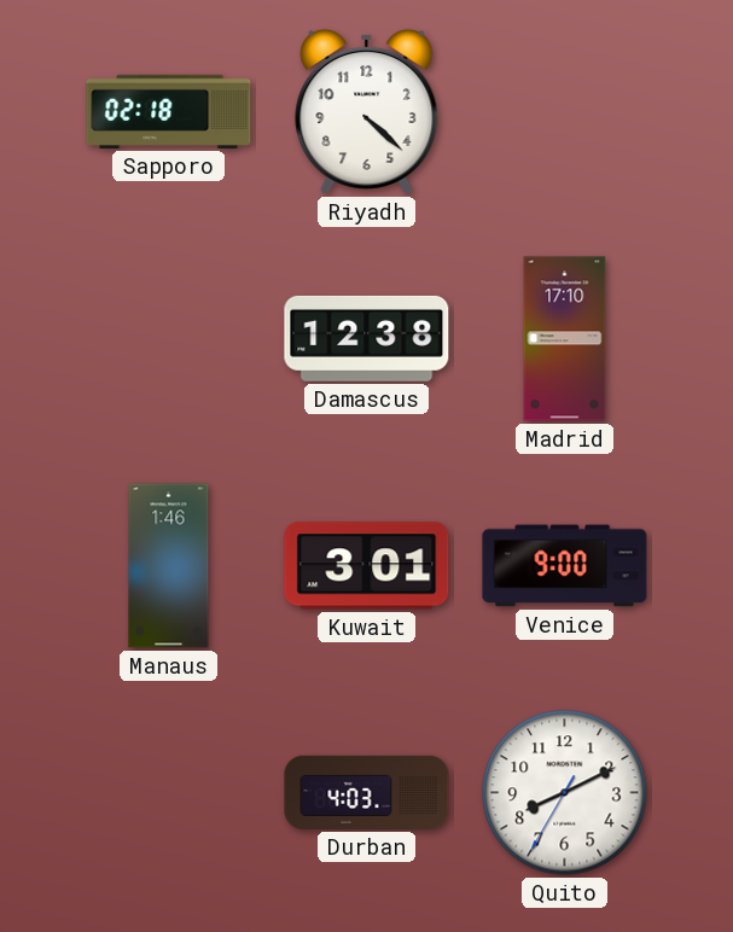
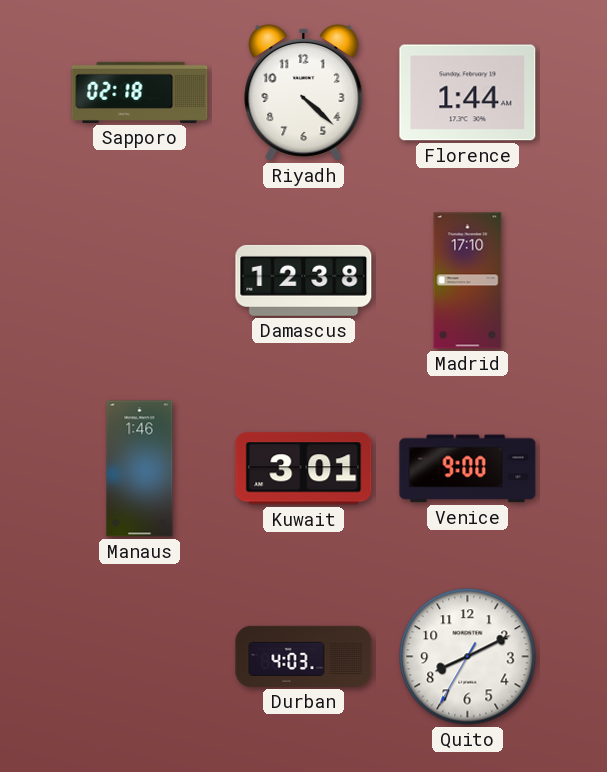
Florence: none -> 1:44
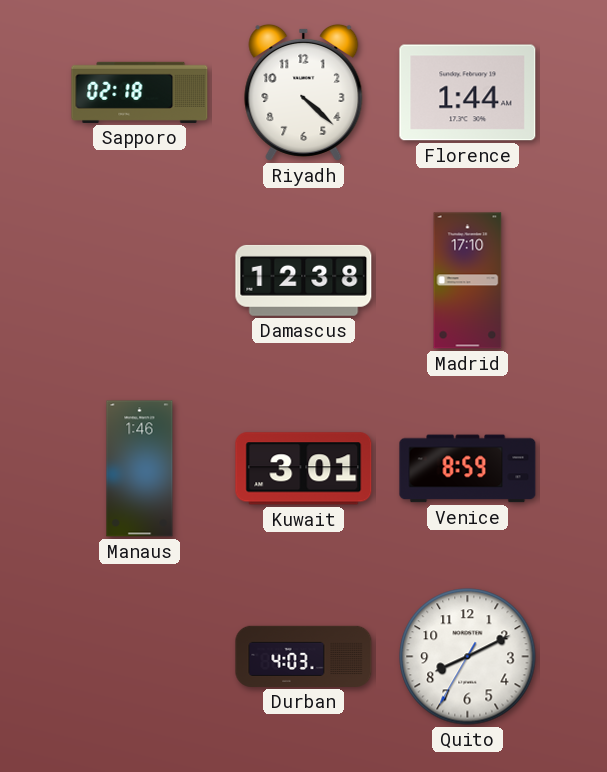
Venice: 9:00 -> 8:59
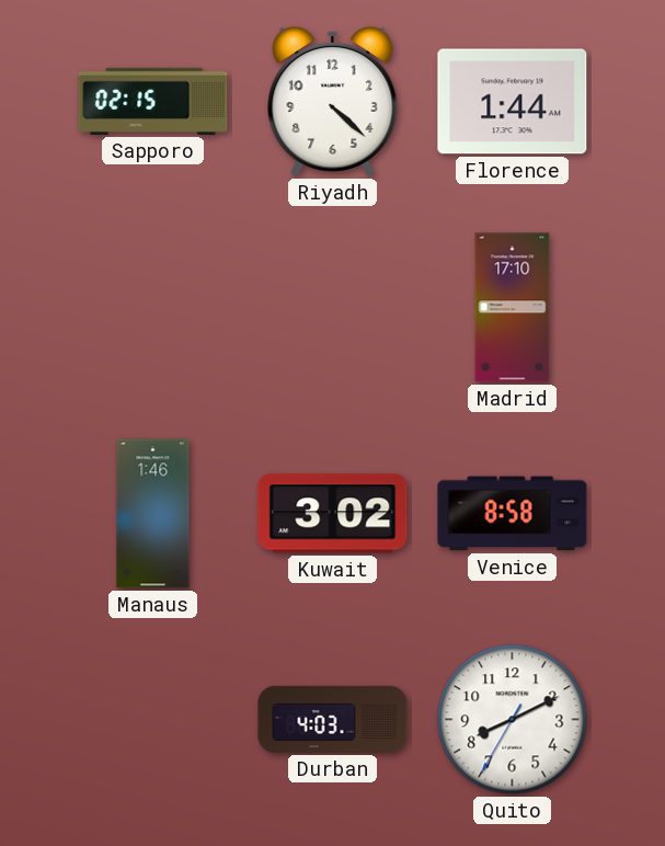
Sapporo: 02:18 -> 02:15
Damascus: 12:38 -> none
Kuwait: 3:01 -> 3:02
Venice: 8:59 -> 8:58
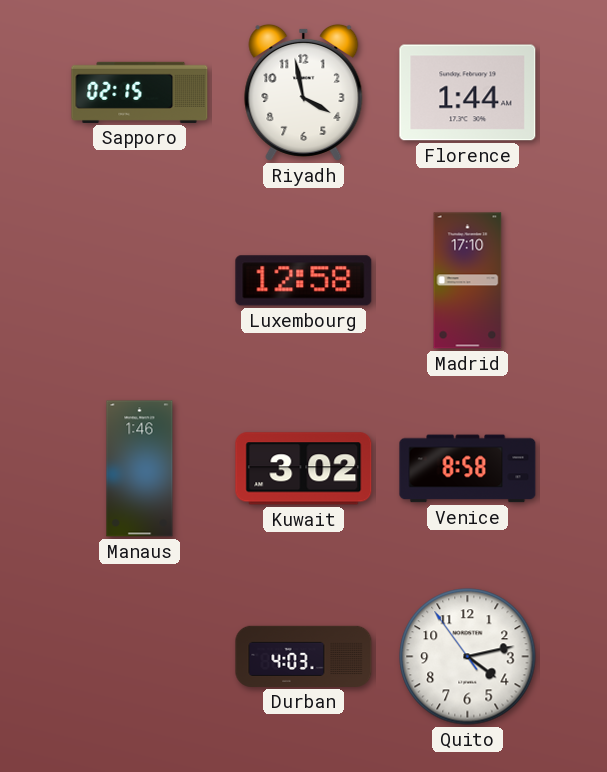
Riyadh: 4:22 -> 3:58
Luxembourg: none -> 12:58
Quito: 8:10 -> 4:12
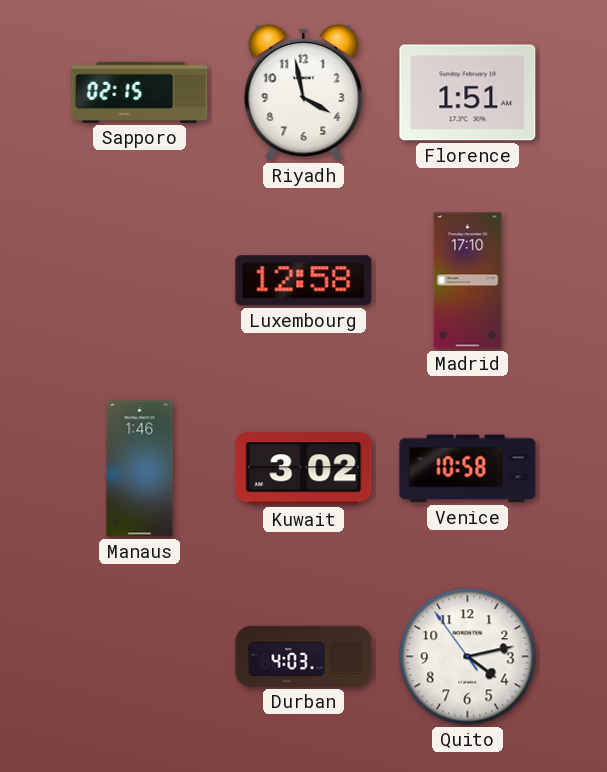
Florence: 1:44 -> 1:51
Venice: 8:58 -> 10:58
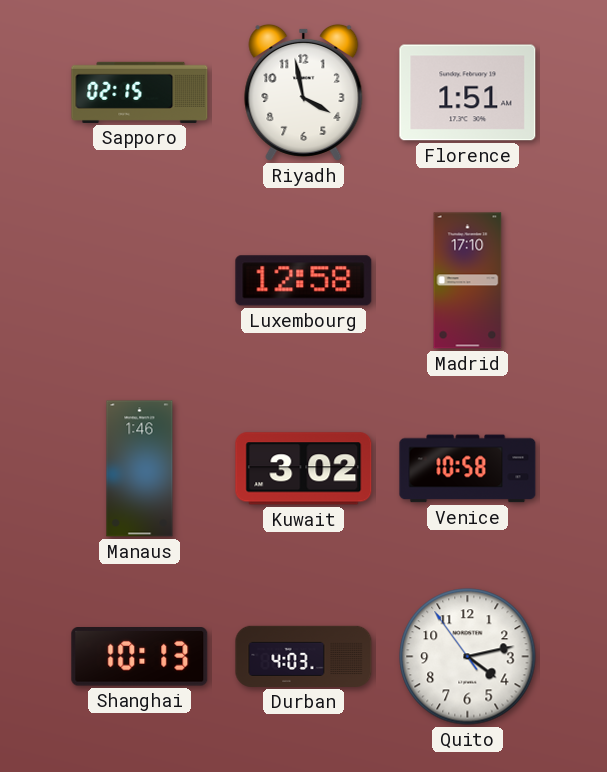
Shanghai: none -> 10:13
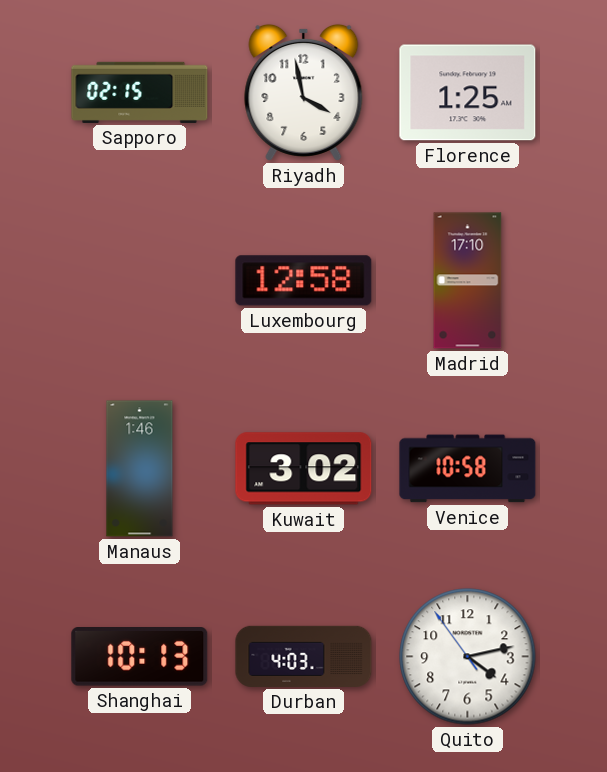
Florence: 1:51 -> 1:25
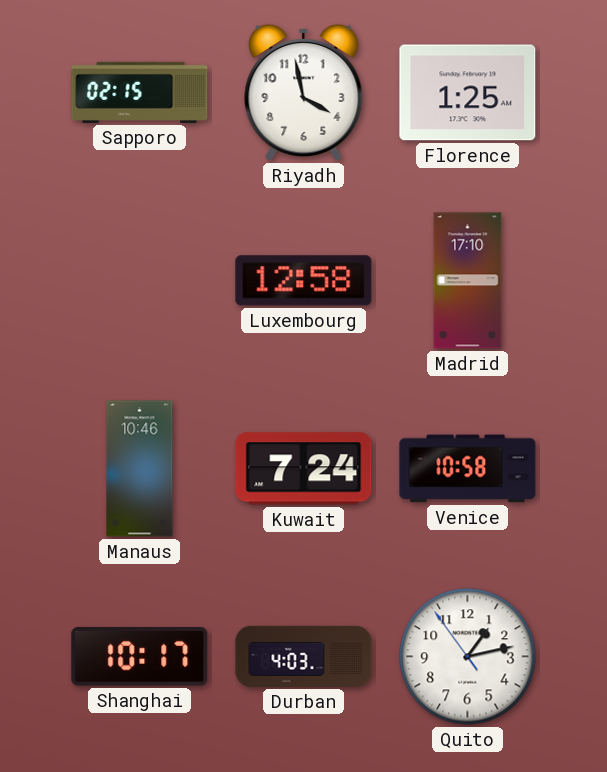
Manaus: 1:46 -> 10:46
Kuwait: 3:02 -> 7:24
Shanghai: 10:13 -> 10:17
Quito: 4:12 -> 1:12
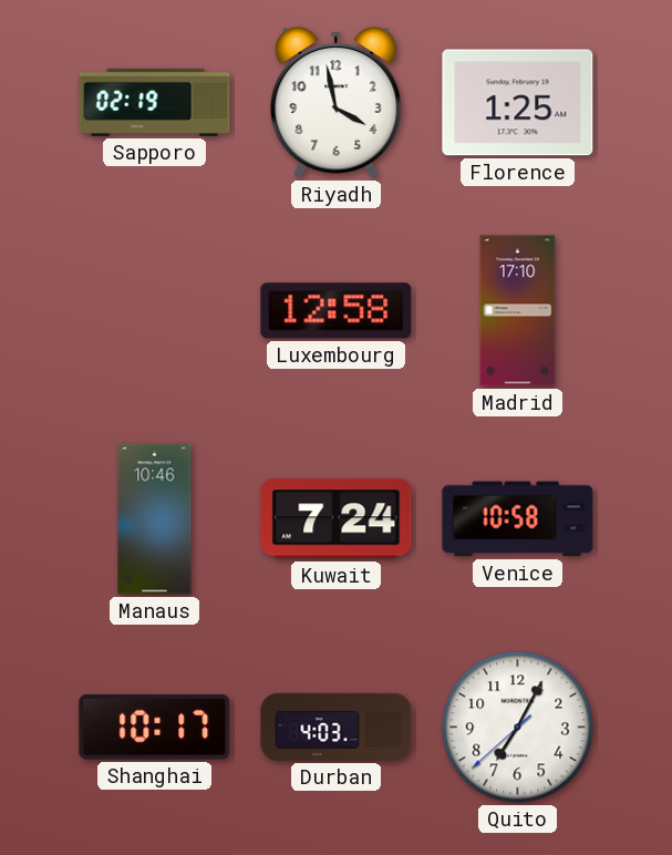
Sapporo: 02:15 -> 02:19
Quito: 1:12 -> 7:04
